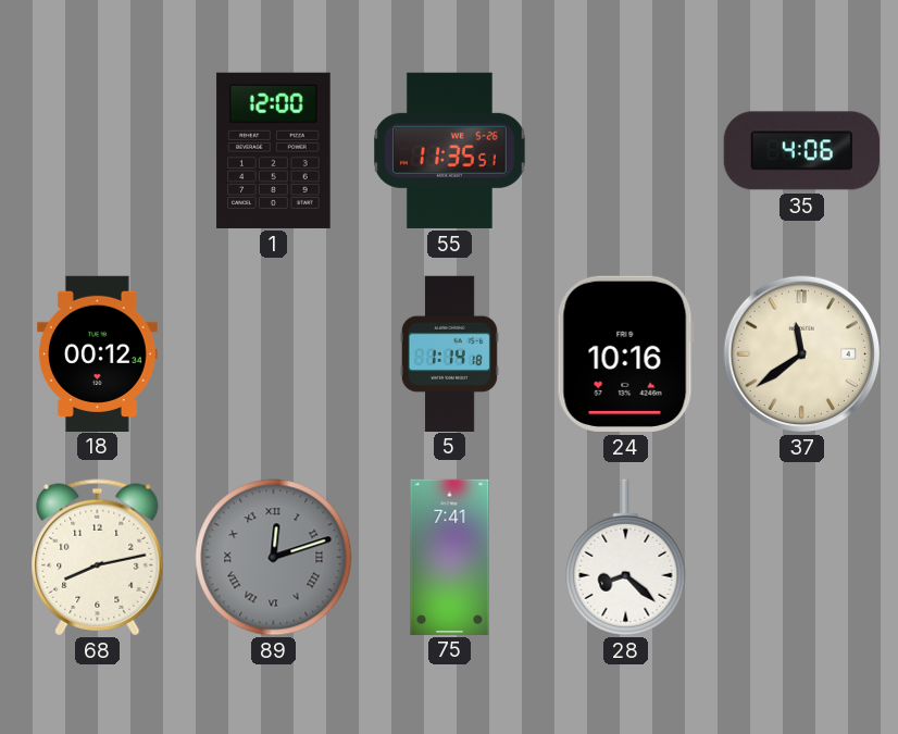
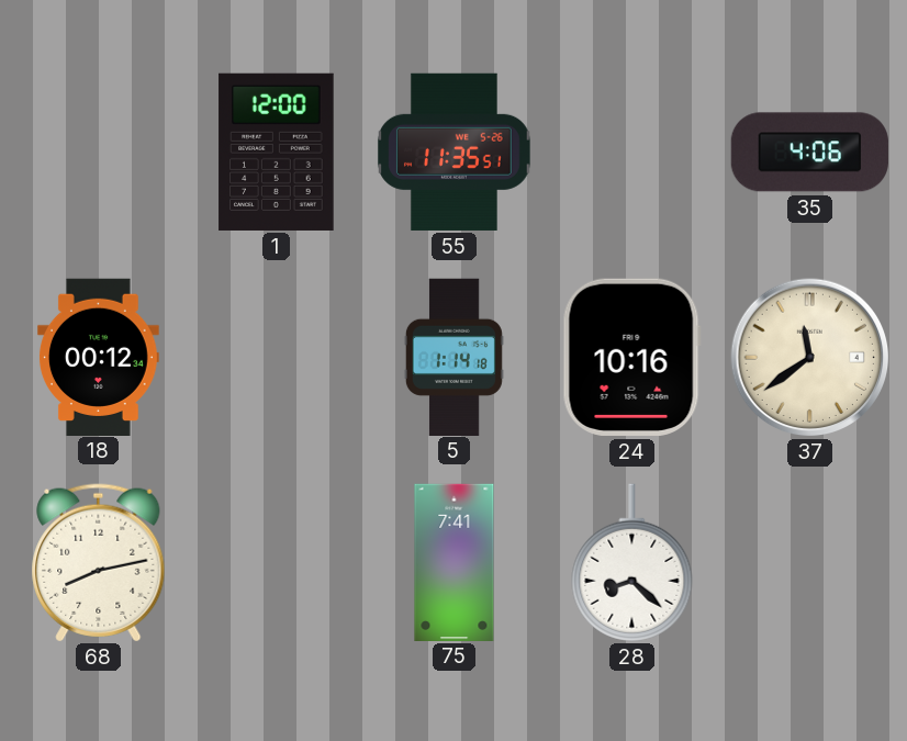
89: 12:12 -> none
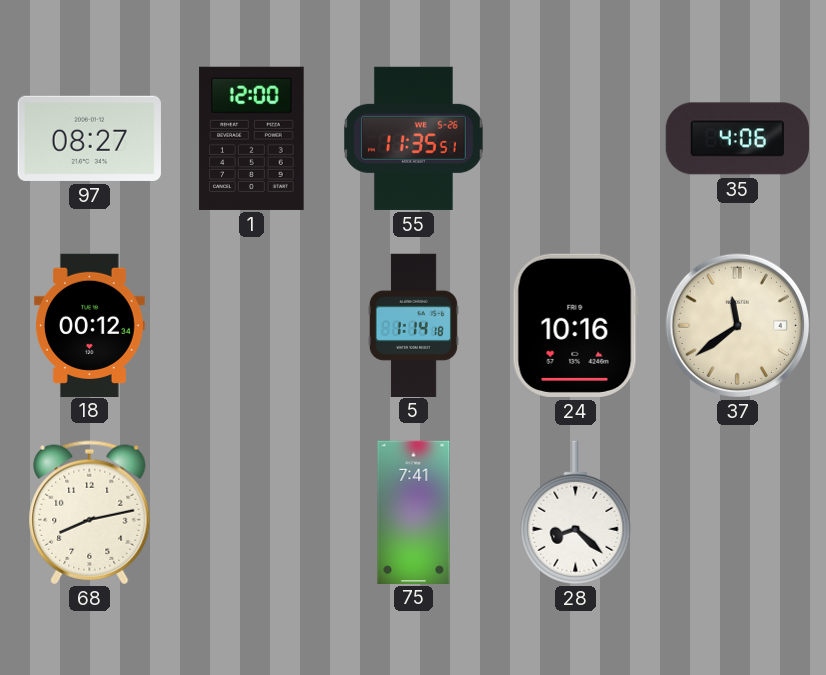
97: none -> 08:27
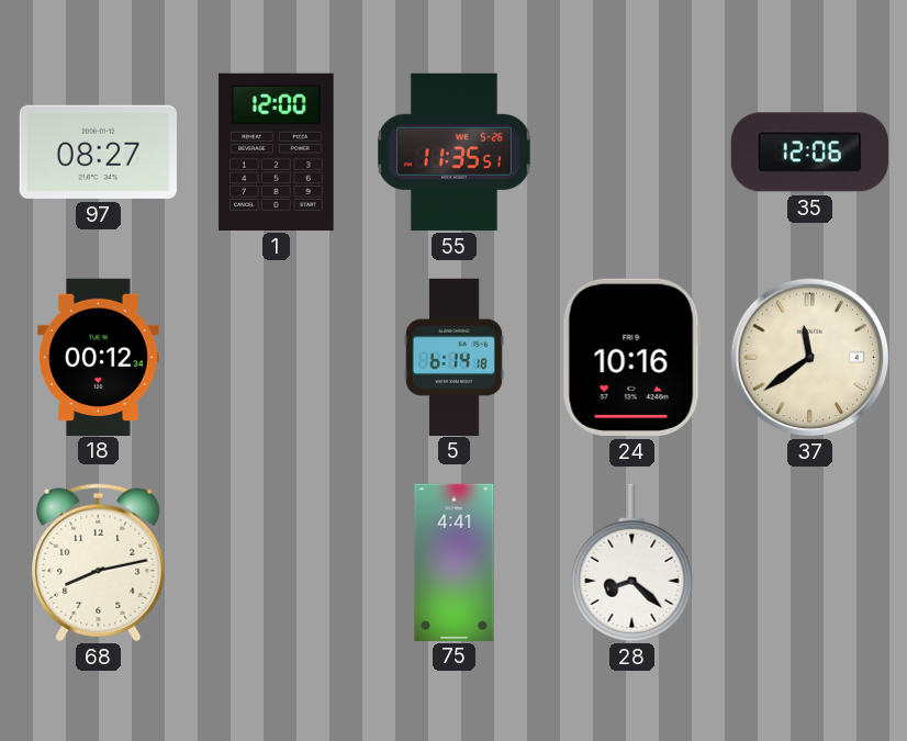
35: 4:06 -> 12:06
5: 1:14 -> 6:14
75: 7:41 -> 4:41
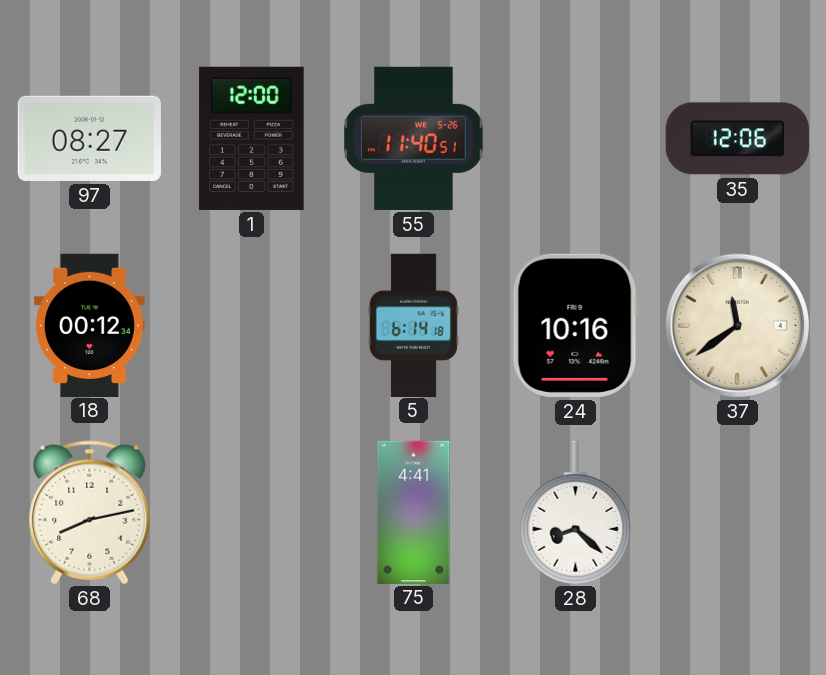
55: 11:35 -> 11:40
